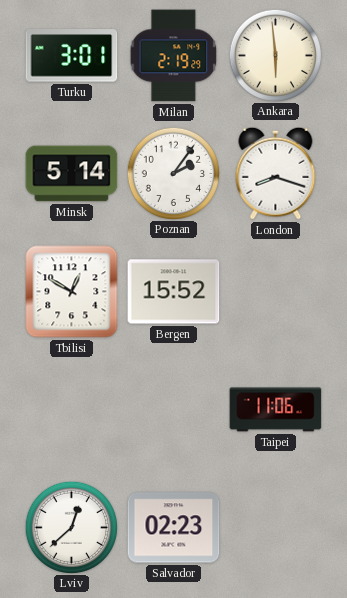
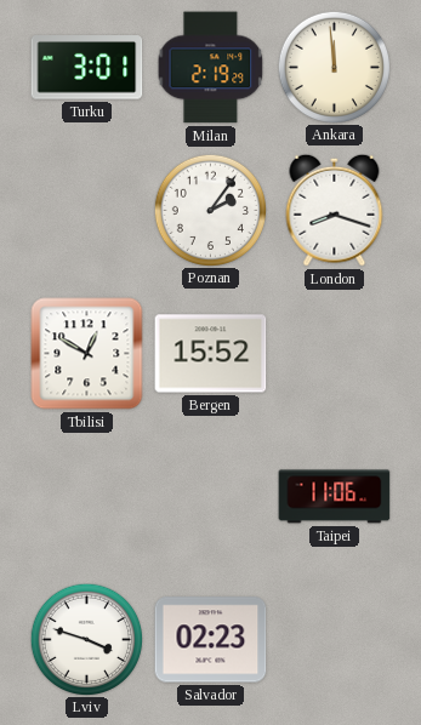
Ankara: 5:59 -> 11:59
Minsk: 5:14 -> none
Lviv: 12:38 -> 3:48
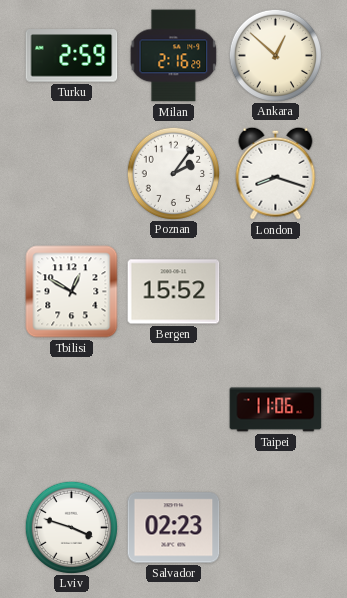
Turku: 3:01 -> 2:59
Milan: 2:19 -> 2:16
Ankara: 11:59 -> 12:52
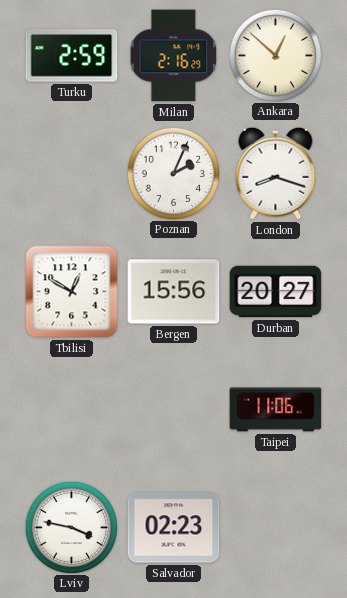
Poznan: 2:06 -> 2:04
Bergen: 15:52 -> 15:56
Durban: none -> 20:27
Lviv: 3:48 -> 3:47
